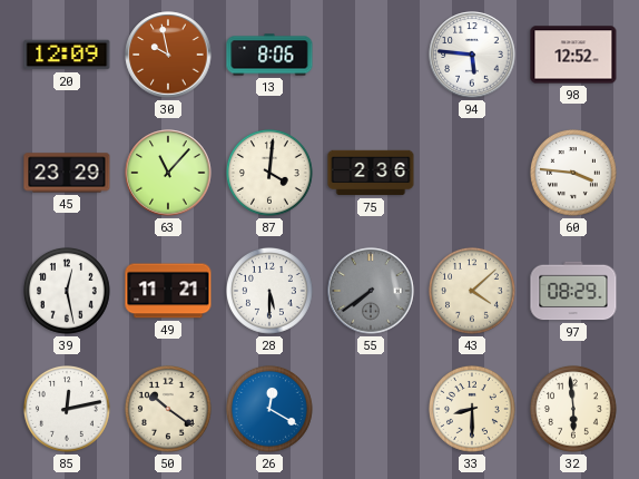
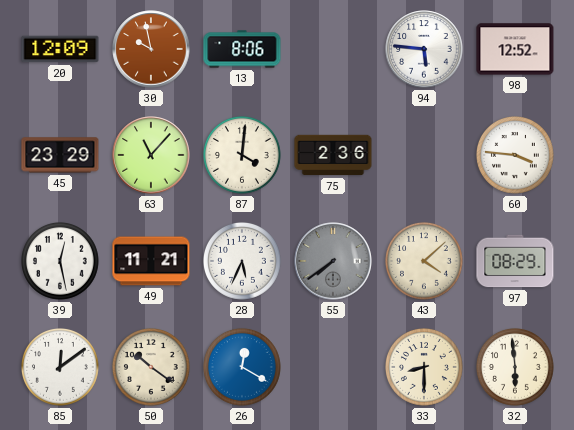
28: 5:30 -> 5:34
85: 12:13 -> 12:09
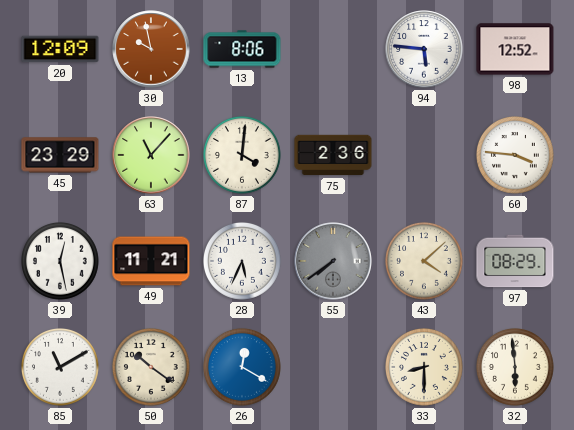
85: 12:09 -> 11:10
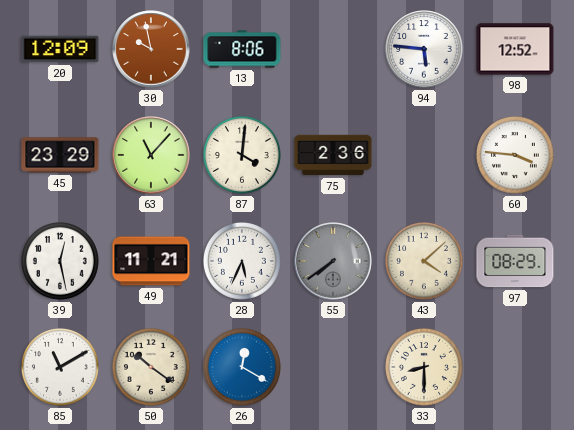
32: 5:59 -> none
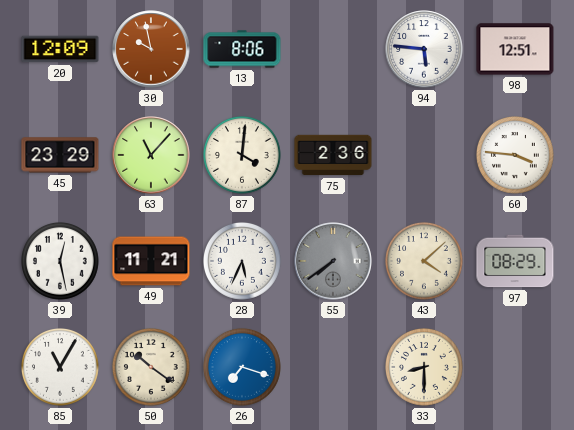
98: 12:52 -> 12:51
85: 11:10 -> 11:05
26: 12:20 -> 7:18
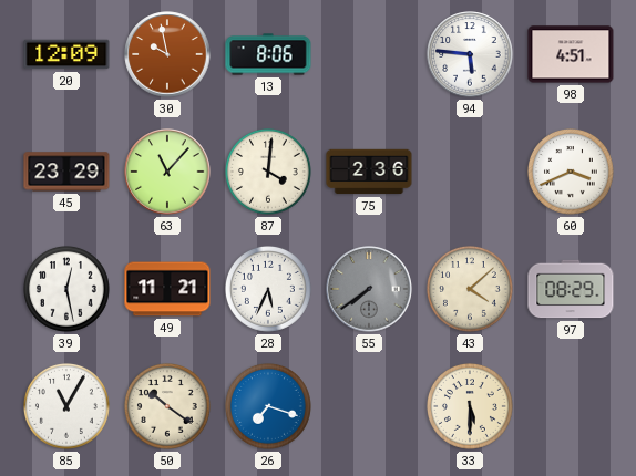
98: 12:51 -> 4:51
60: 3:46 -> 3:41
33: 8:30 -> 5:30
